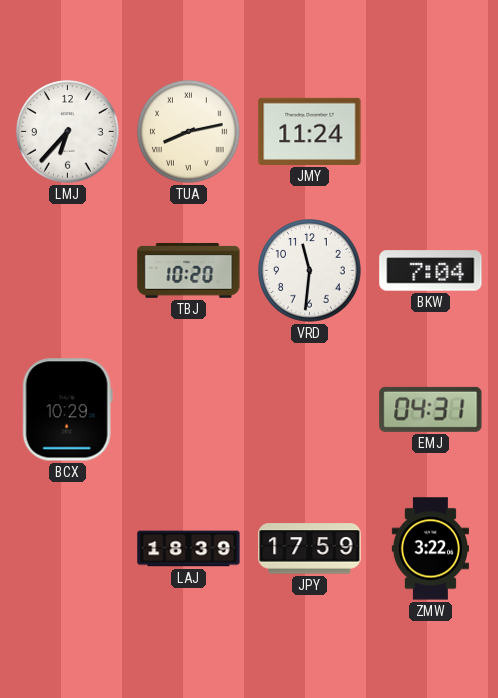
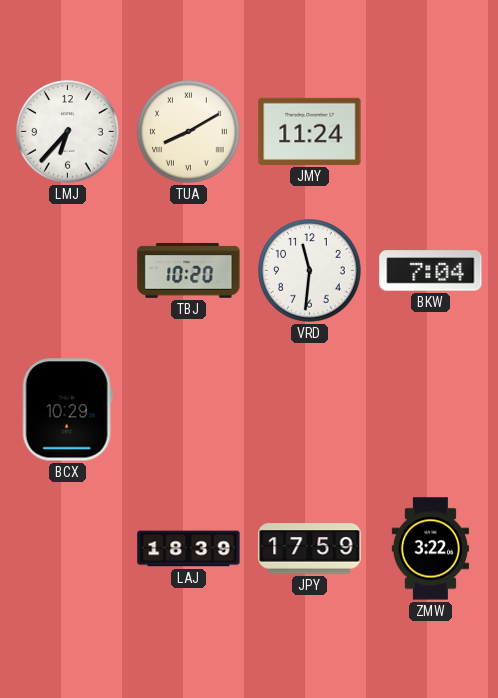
TUA: 8:13 -> 8:10
EMJ: 04:31 -> none
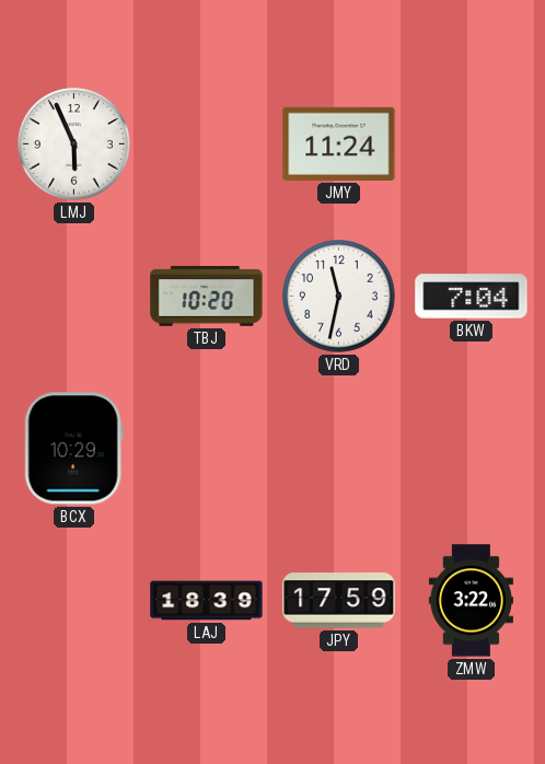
LMJ: 6:37 -> 5:56
TUA: 8:10 -> none
VRD: 11:31 -> 11:32
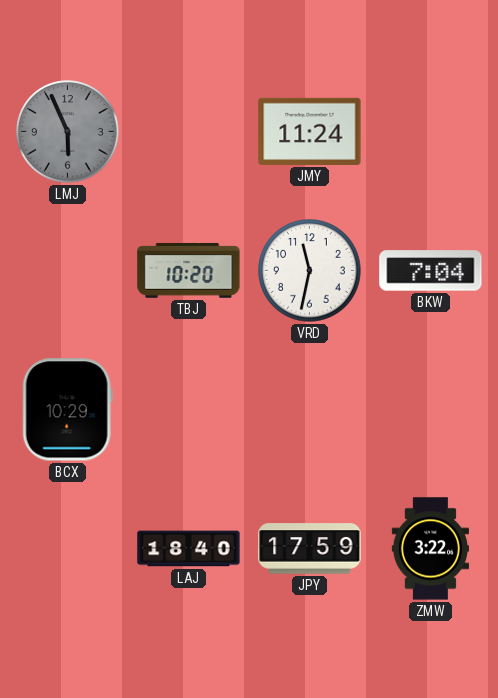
LMJ dial: white -> grey
LAJ: 18:39 -> 18:40
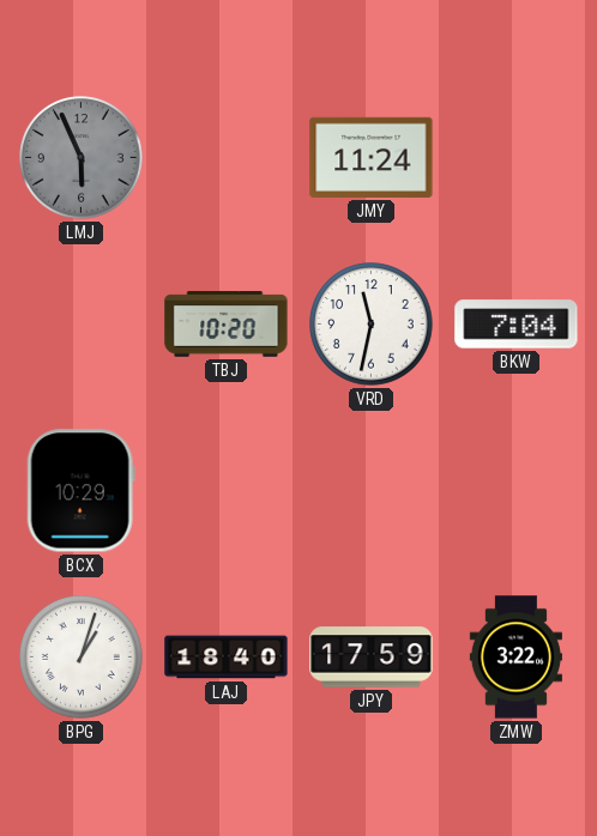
BPG: none -> 1:03
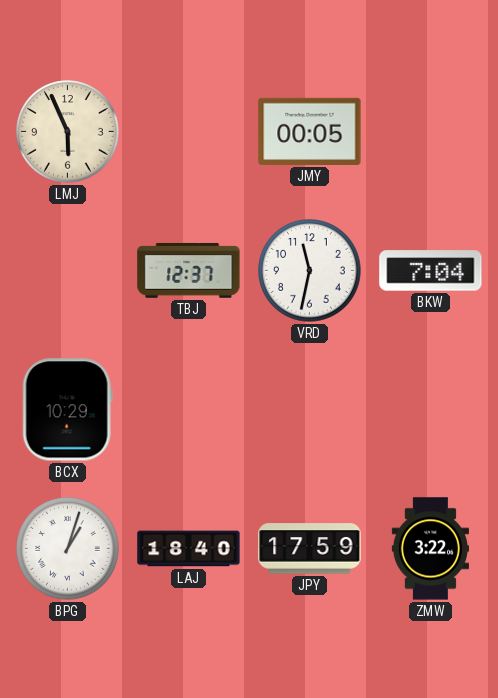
LMJ dial: grey -> cream
JMY: 11:24 -> 00:05
TBJ: 10:20 -> 12:37
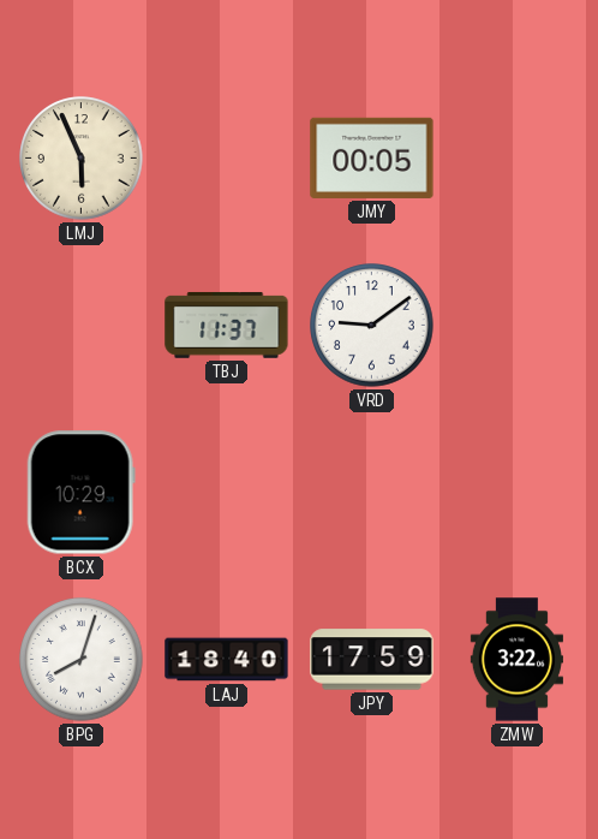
TBJ: 12:37 -> 11:37
VRD: 11:32 -> 9:09
BKW: 7:04 -> none
BPG: 1:03 -> 8:03
